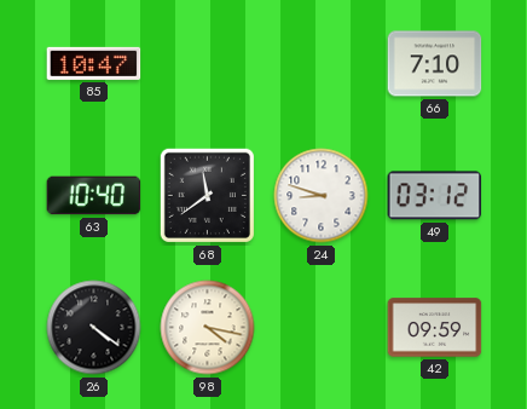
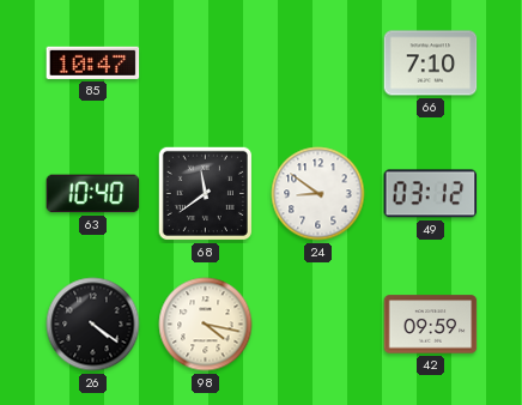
24: 8:48 -> 8:51
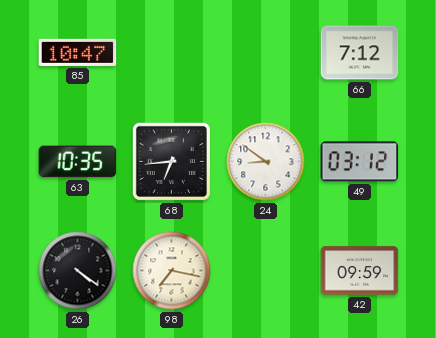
66: 7:10 -> 7:12
63: 10:40 -> 10:35
68: 11:39 -> 6:44
98: 4:17 -> 7:17
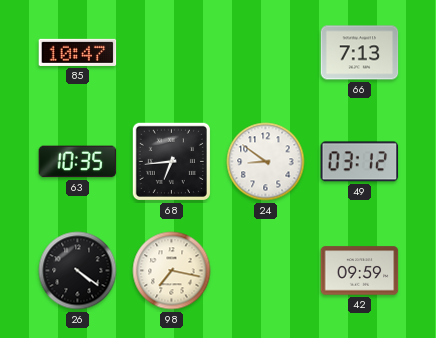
66: 7:12 -> 7:13
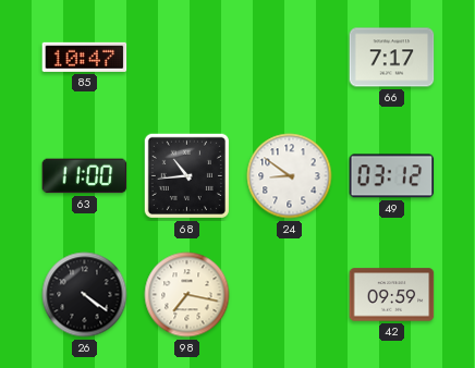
66: 7:13 -> 7:17
63: 10:35 -> 11:00
68: 6:44 -> 10:44
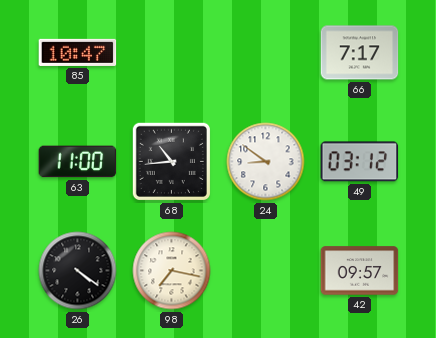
42: 09:59 -> 09:57
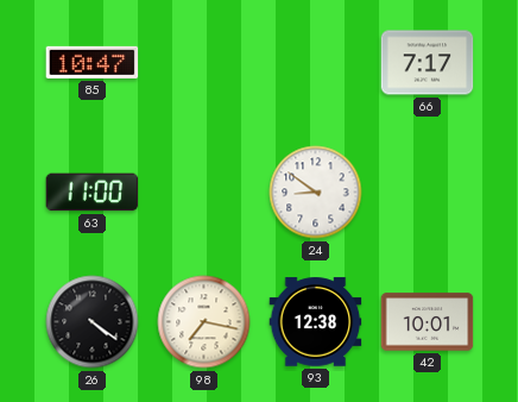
68: 10:44 -> none
49: 03:12 -> none
93: none -> 12:38
42: 09:57 -> 10:01
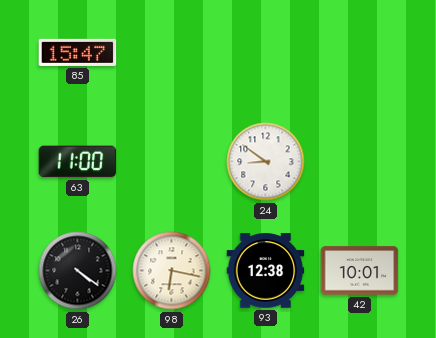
85: 10:47 -> 15:47
66: 7:17 -> none
98: 7:17 -> 6:17
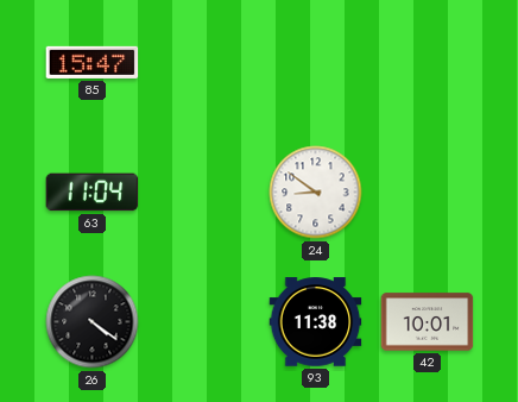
63: 11:00 -> 11:04
98: 6:17 -> none
93: 12:38 -> 11:38
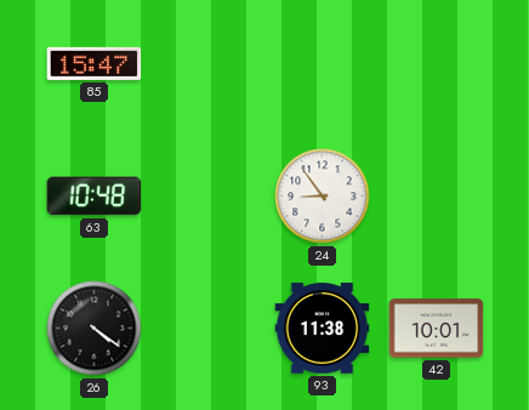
63: 11:04 -> 10:48
24: 8:51 -> 8:54
